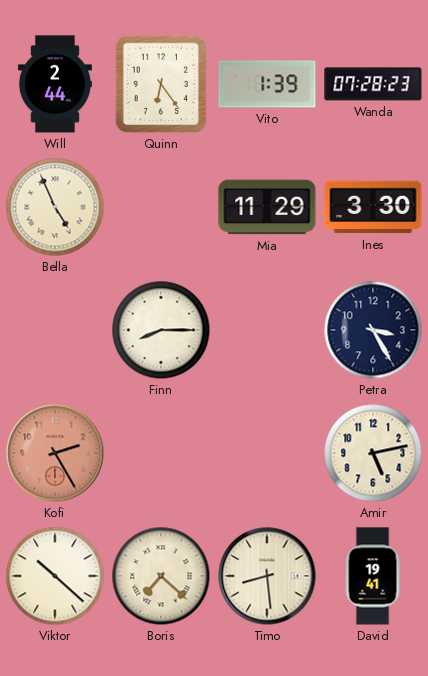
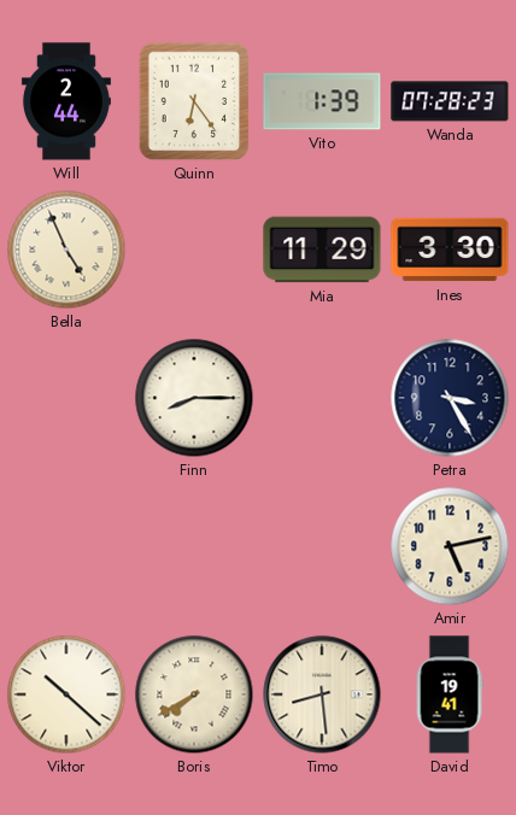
Kofi: 2:25 -> none
Boris: 7:22 -> 7:40
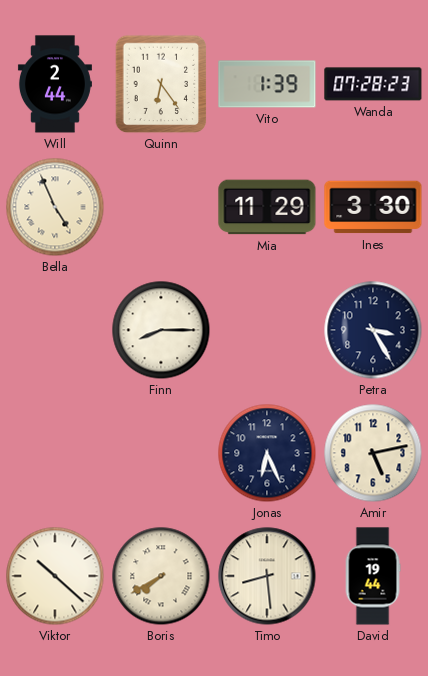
Jonas: none -> 6:26
David: 19:41 -> 19:44
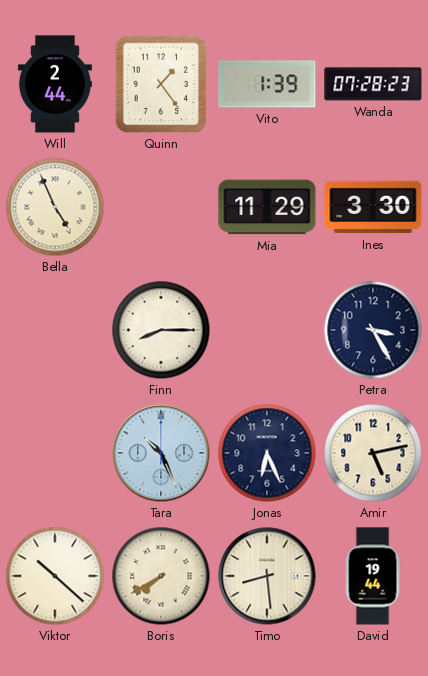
Quinn: 6:24 -> 1:24
Tara: none -> 10:26
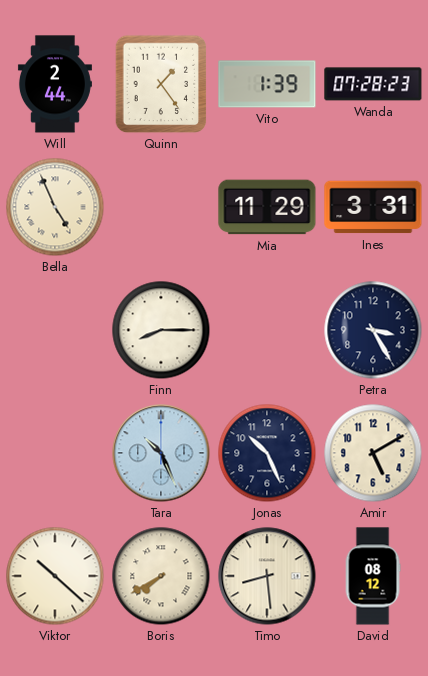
Ines: 3:30 -> 3:31
Jonas: 6:26 -> 10:26
Amir: 5:13 -> 5:10
David: 19:44 -> 08:12
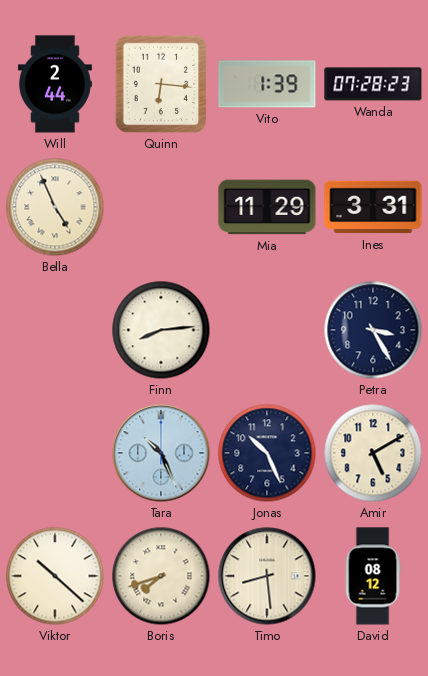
Quinn: 1:24 -> 6:16
Finn: 8:15 -> 8:14
Boris: 7:40 -> 7:42
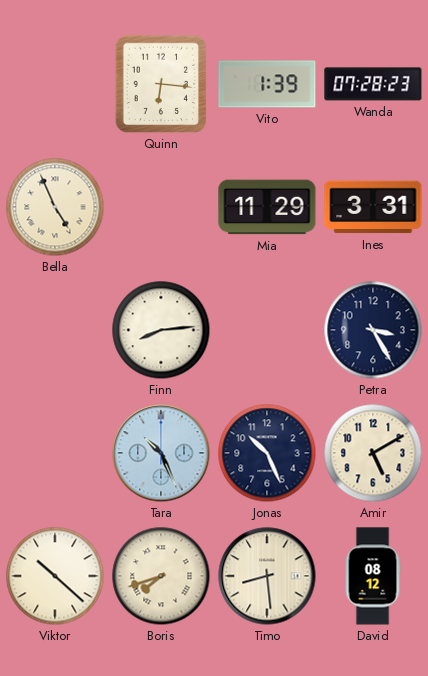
Will: 2:44 -> none
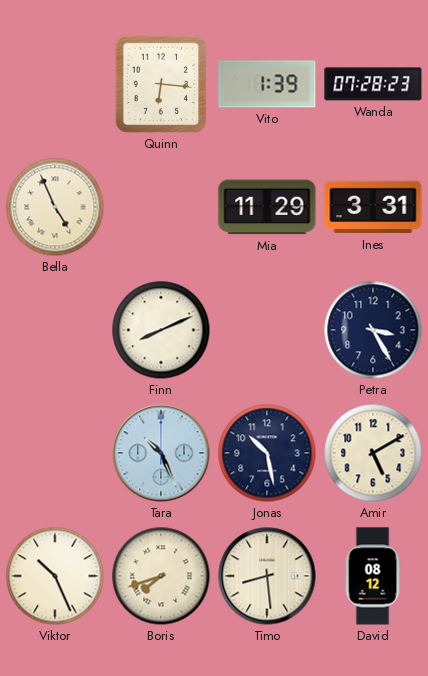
Finn: 8:14 -> 8:11
Jonas: 10:26 -> 10:28
Viktor: 10:22 -> 10:26
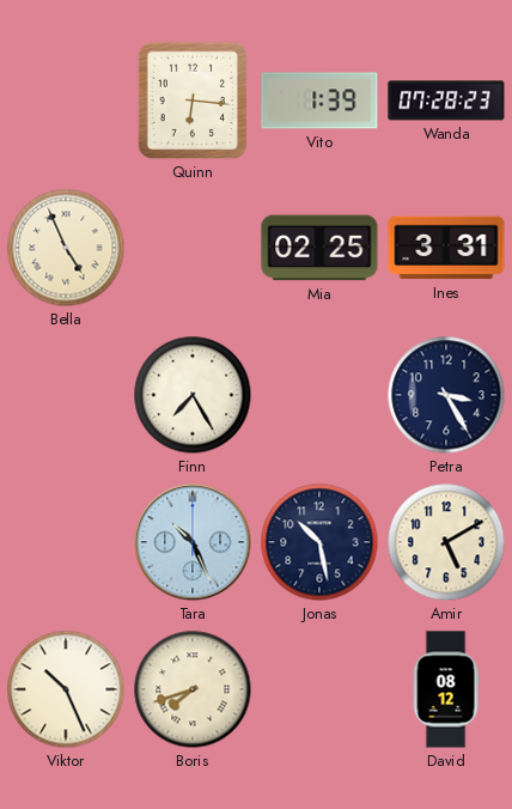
Mia: 11:29 -> 02:25
Finn: 8:11 -> 7:25
Timo: 8:29 -> none
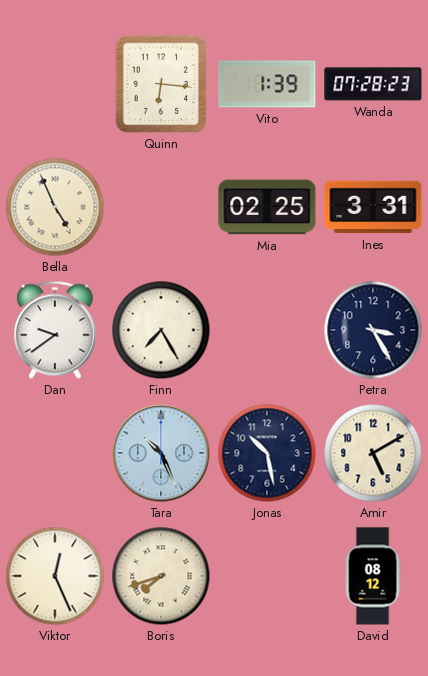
Dan: none -> 9:39
Viktor: 10:26 -> 12:26
